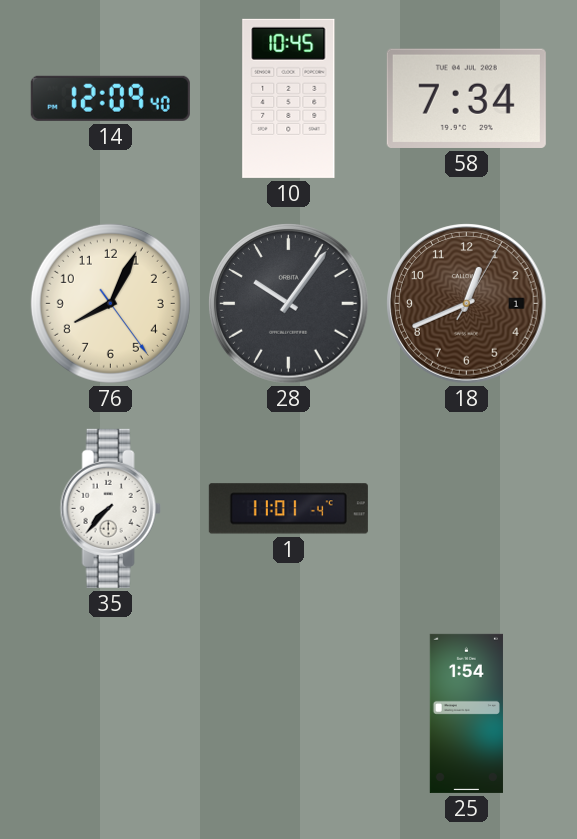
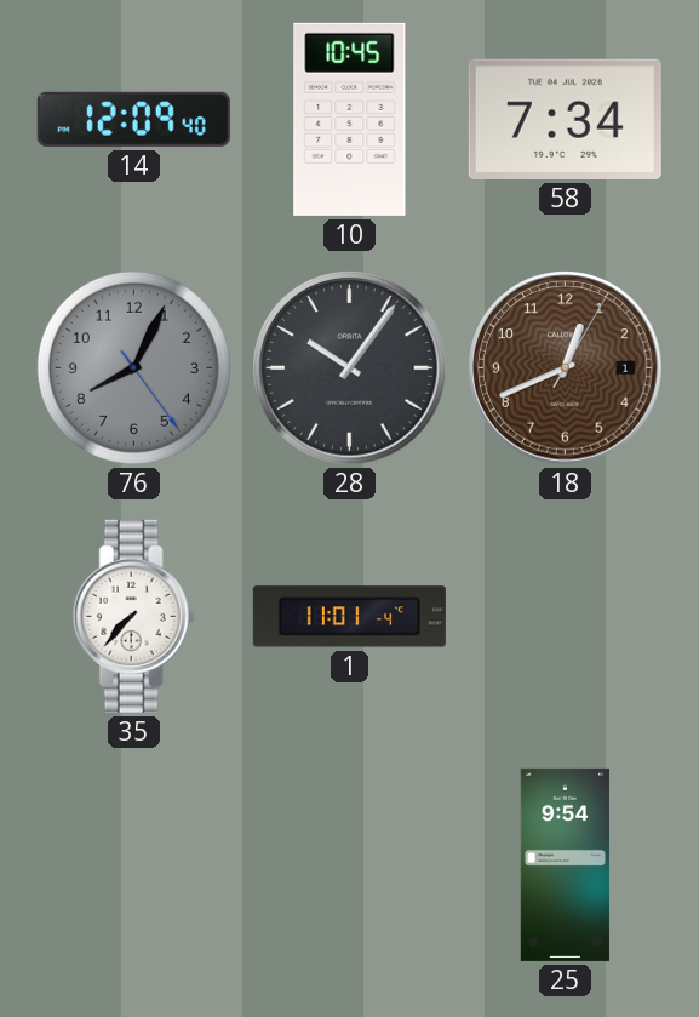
76 dial: cream -> grey
25: 1:54 -> 9:54
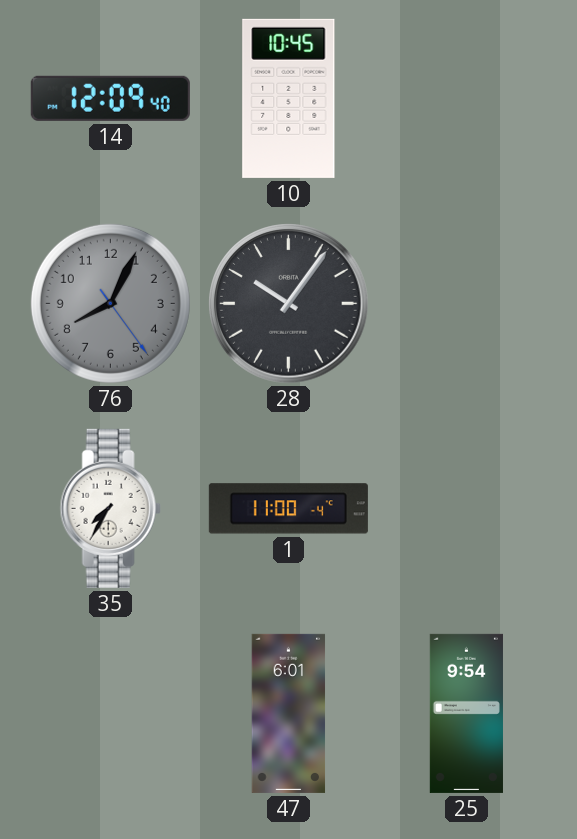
58: 7:34 -> none
18: 12:41 -> none
35: 7:37 -> 7:35
1: 11:01 -> 11:00
47: none -> 6:01
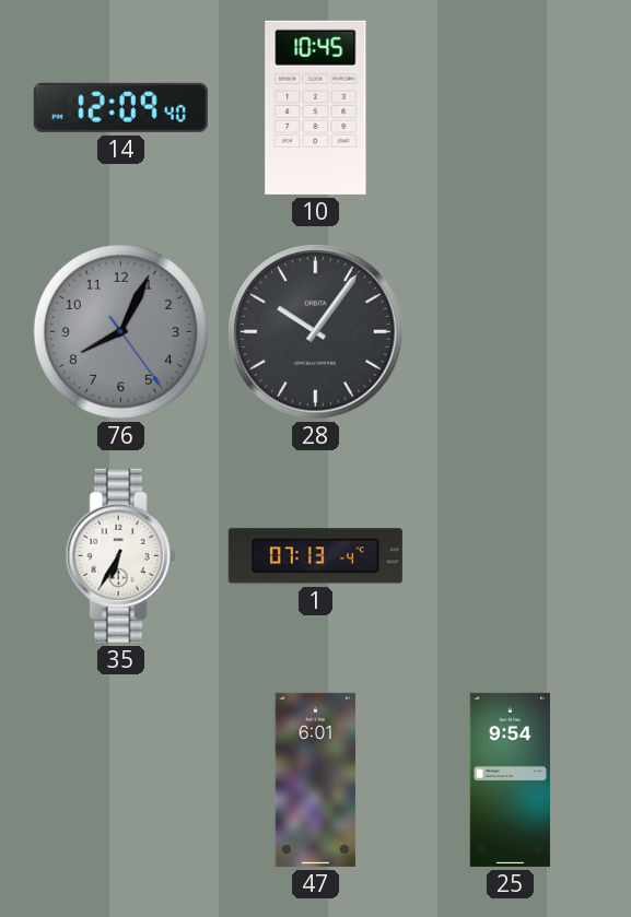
35: 7:35 -> 6:35
1: 11:00 -> 07:13
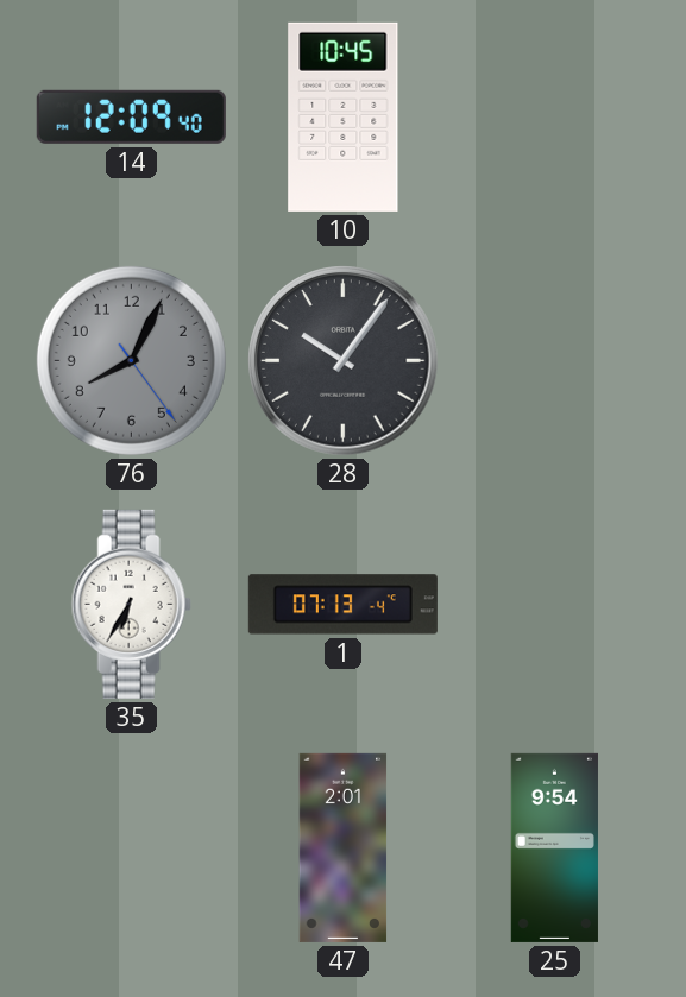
47: 6:01 -> 2:01
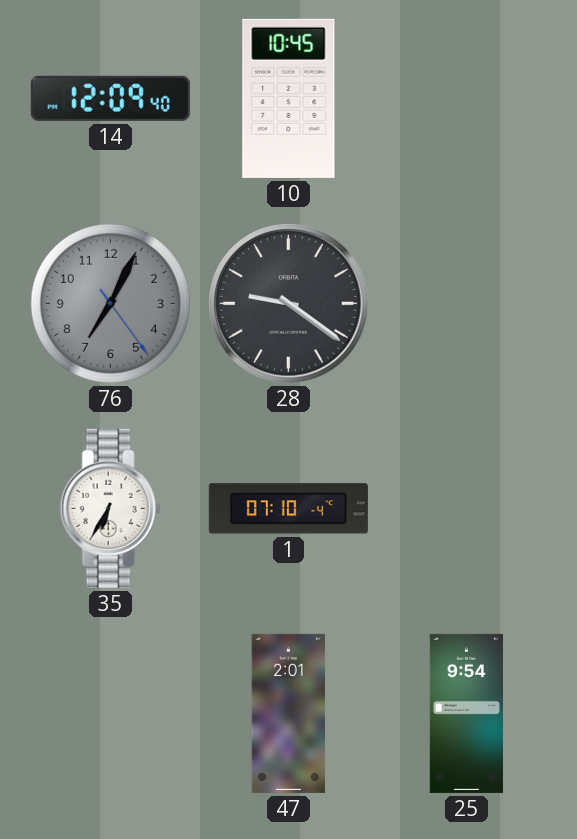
76: 8:04 -> 7:04
28: 10:06 -> 9:21
1: 07:13 -> 07:10
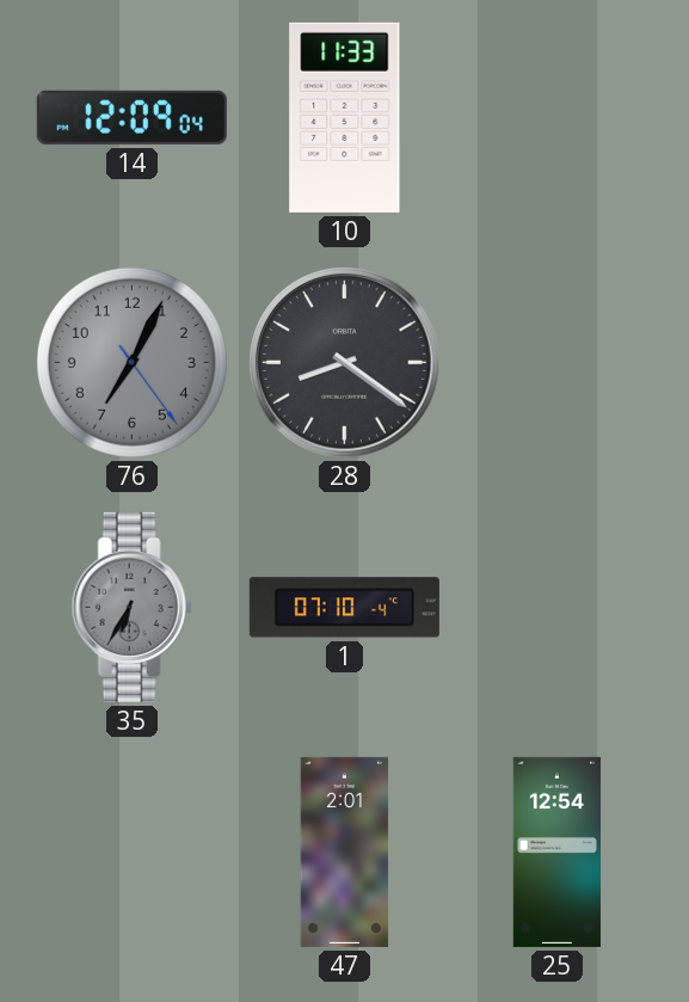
14: 12:09:40 -> 12:09:04
10: 10:45 -> 11:33
28: 9:21 -> 8:21
35 dial: white -> grey
25: 9:54 -> 12:54
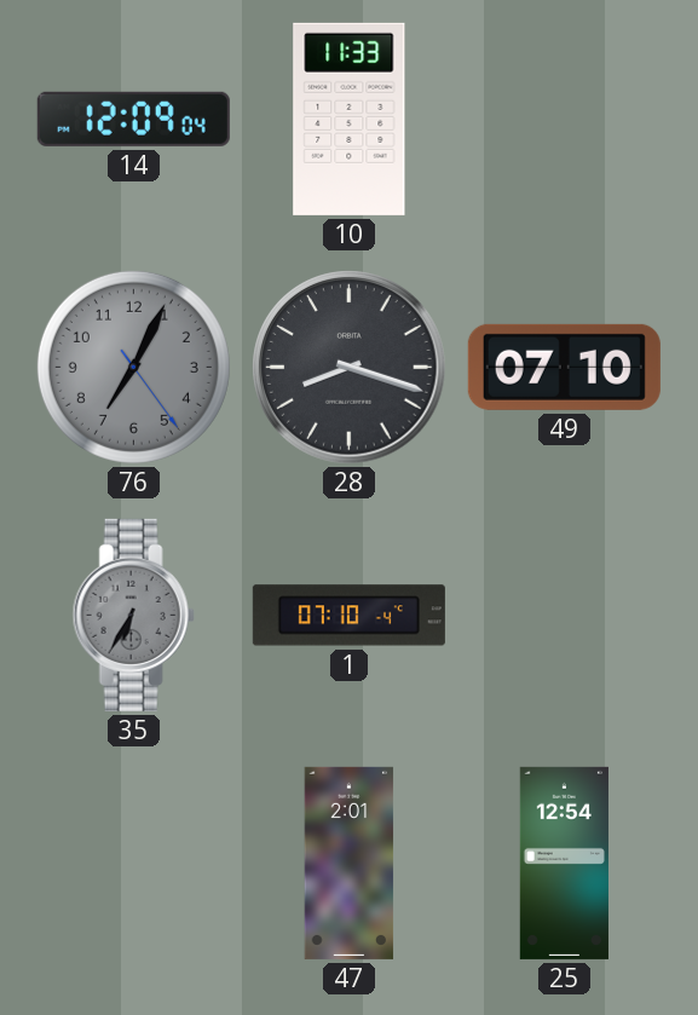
28: 8:21 -> 8:18
49: none -> 07:10
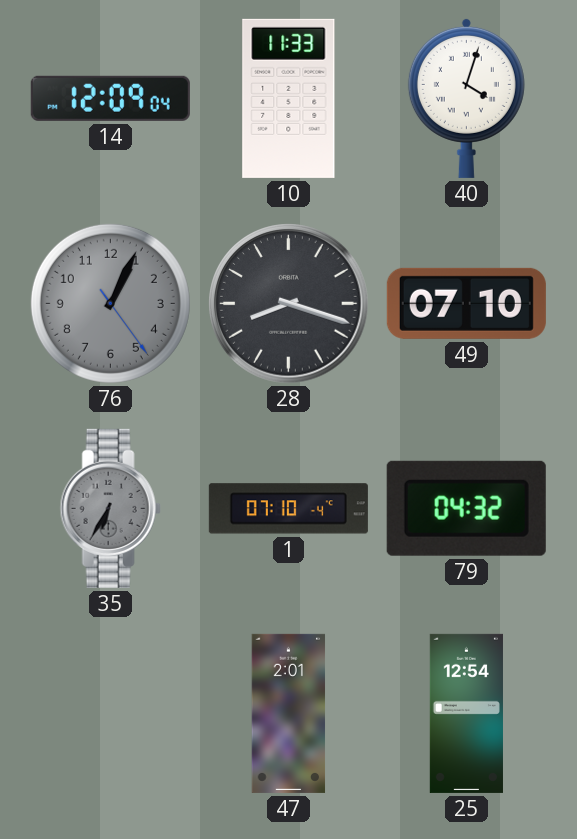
40: none -> 4:03
76: 7:04 -> 1:04
79: none -> 04:32
